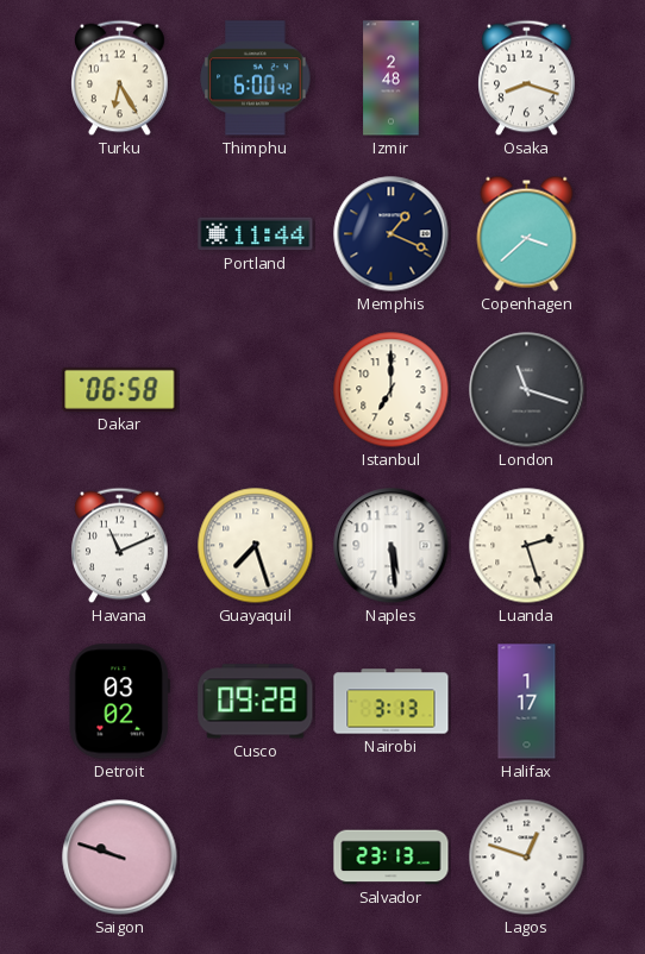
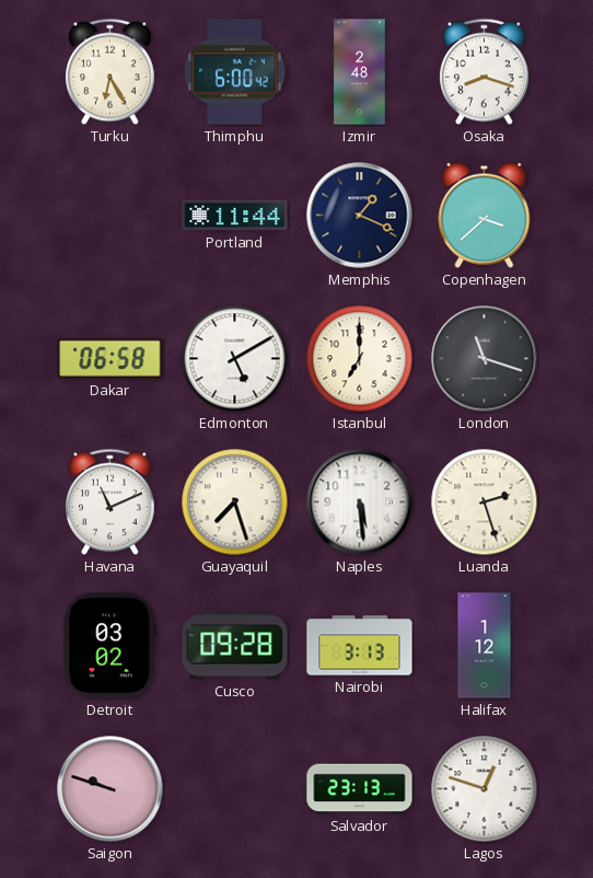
Edmonton: none -> 5:10
Halifax: 1:17 -> 1:12
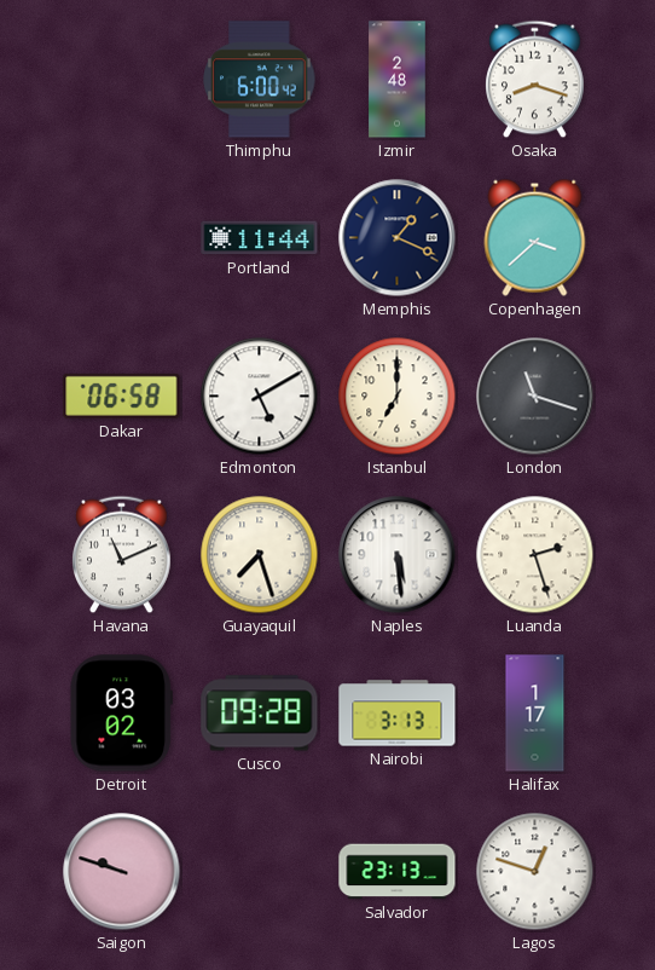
Turku: 6:25 -> none
Halifax: 1:12 -> 1:17
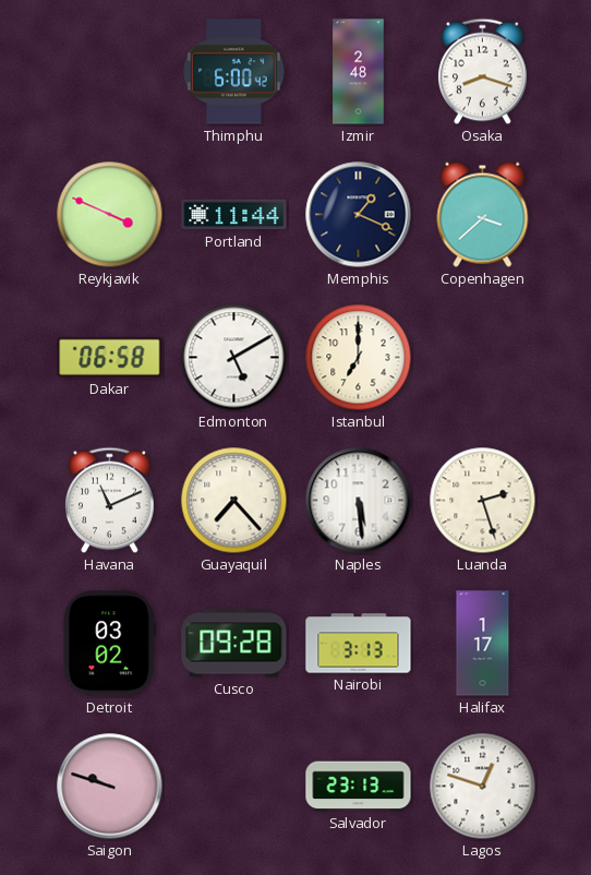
Reykjavik: none -> 3:49
London: 11:18 -> none
Guayaquil: 7:27 -> 7:23
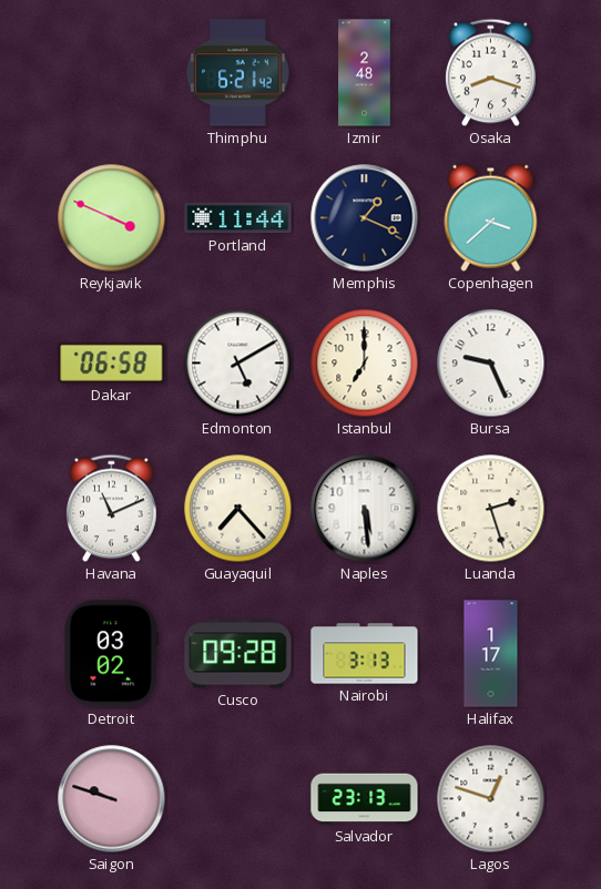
Thimphu: 6:00 -> 6:21
Bursa: none -> 9:26
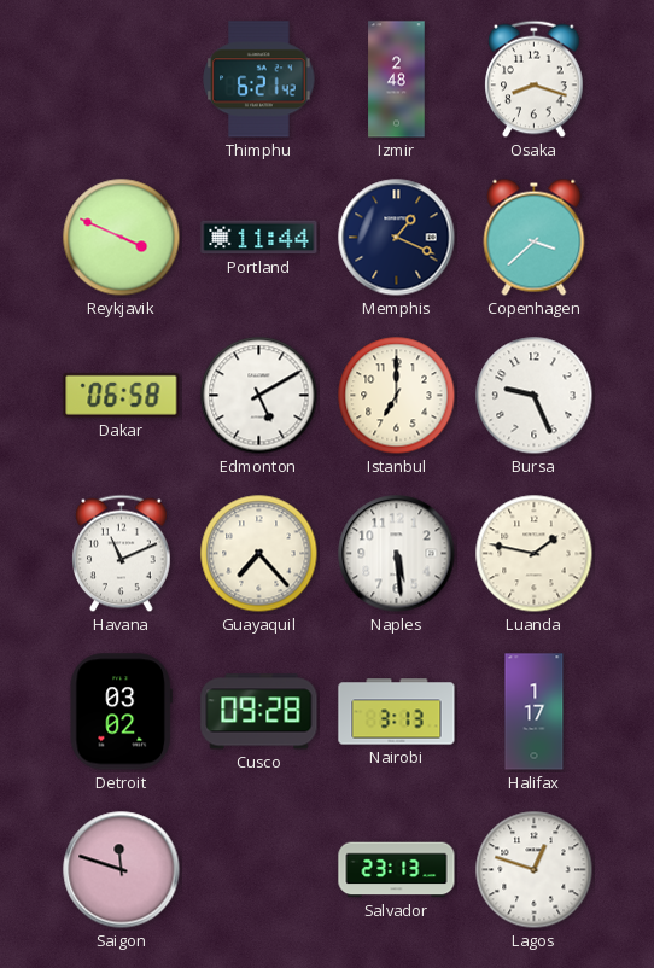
Luanda: 2:27 -> 1:47
Saigon: 9:48 -> 11:48
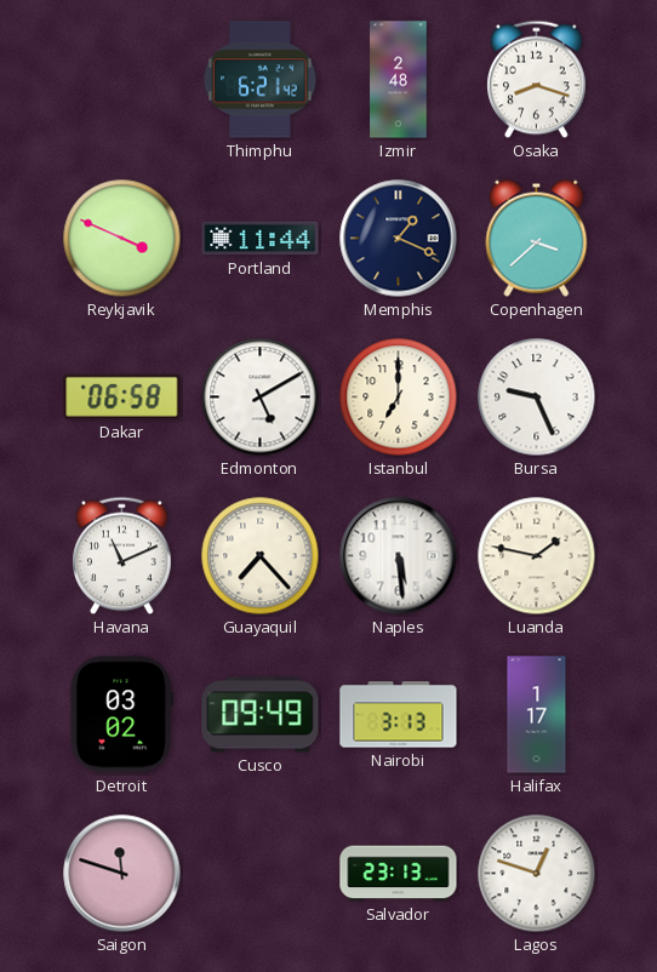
Cusco: 09:28 -> 09:49
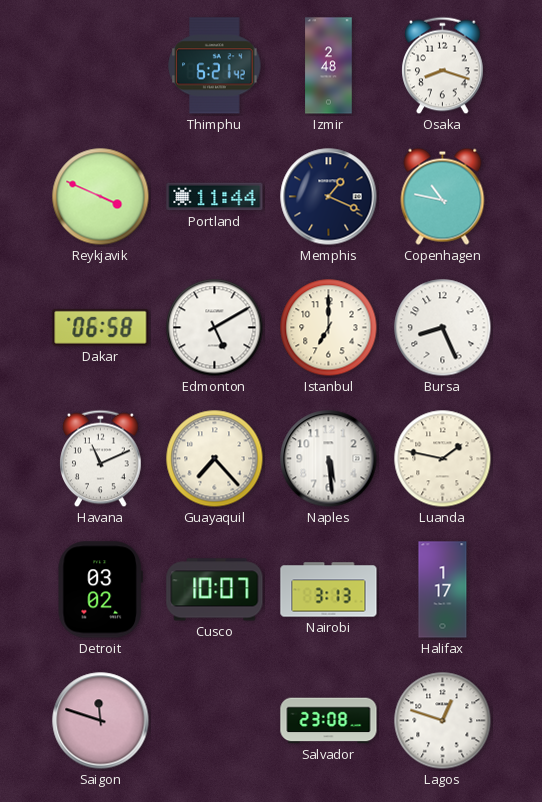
Copenhagen: 3:38 -> 10:47
Bursa: 9:26 -> 8:26
Cusco: 09:49 -> 10:07
Salvador: 23:13 -> 23:08
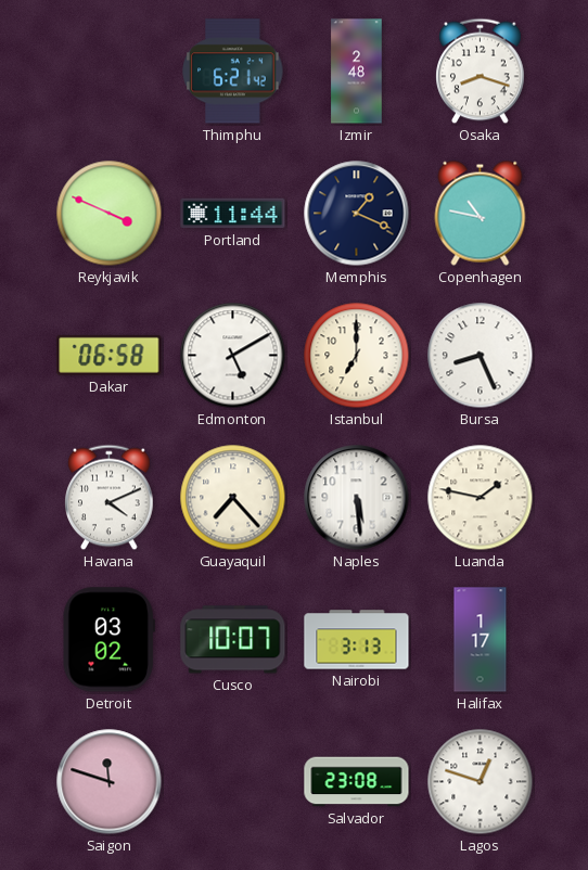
Havana: 11:11 -> 4:11
